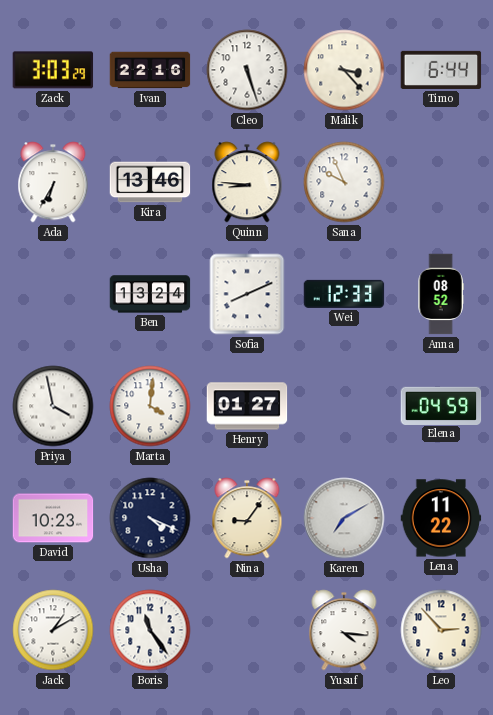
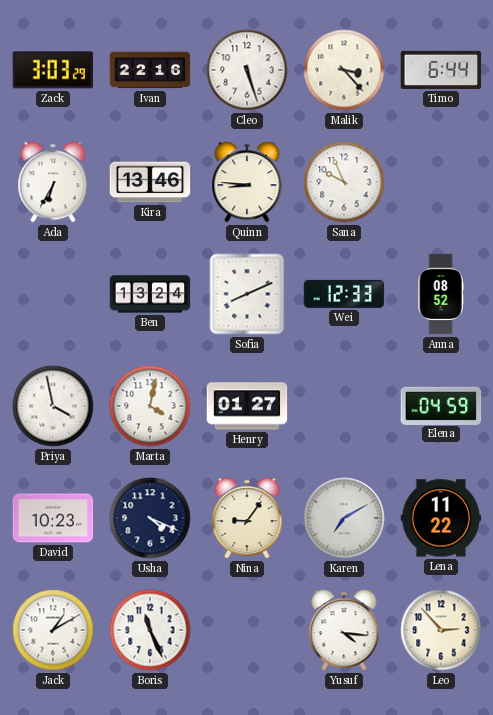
Marta: 4:01 -> 4:02
Boris: 11:24 -> 11:26
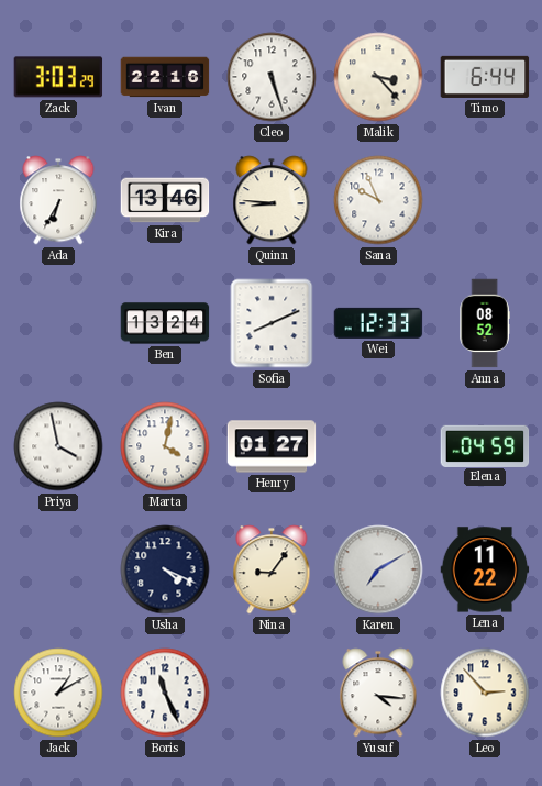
David: 10:23 -> none
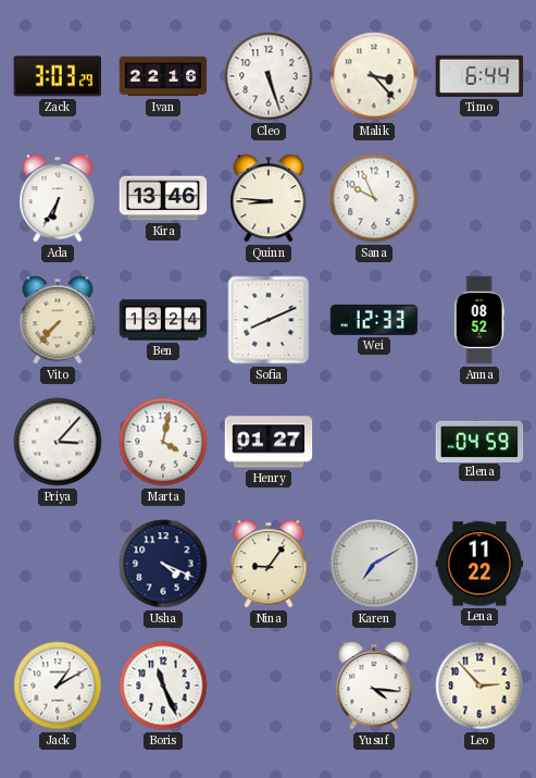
Vito: none -> 7:37
Priya: 3:58 -> 3:07
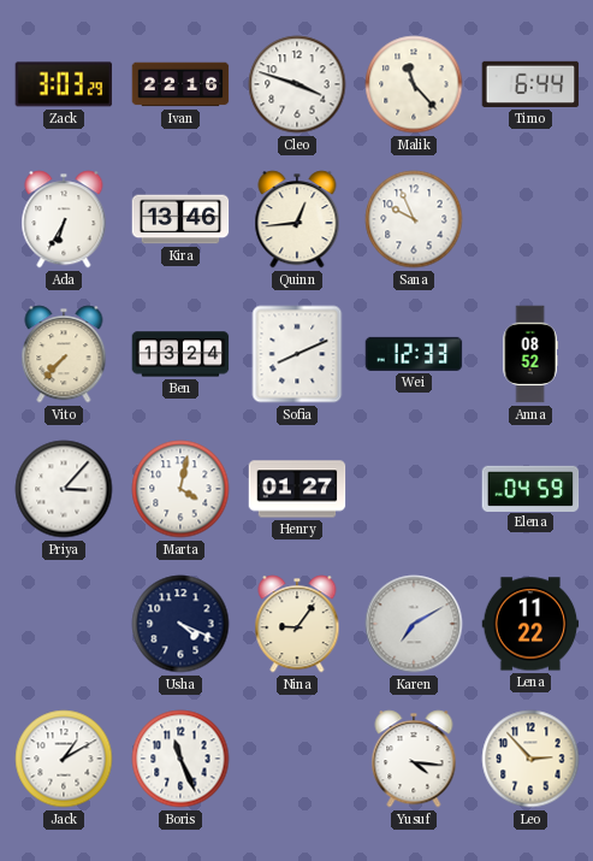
Cleo: 5:27 -> 3:48
Malik: 3:23 -> 11:23
Quinn: 8:46 -> 12:44
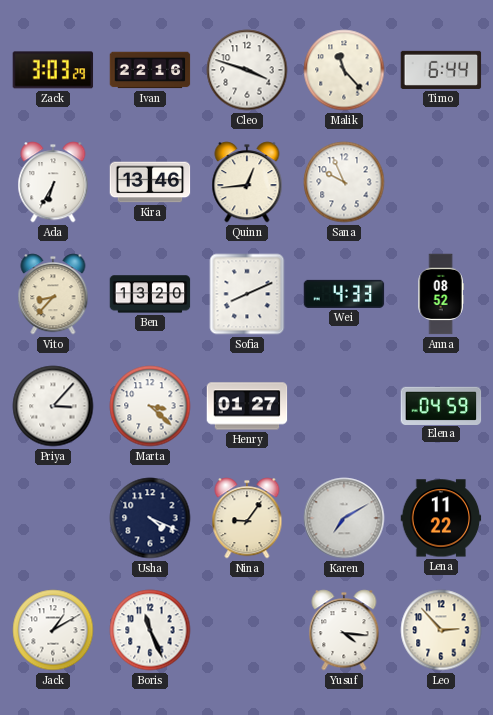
Vito: 7:37 -> 8:37
Ben: 13:24 -> 13:20
Wei: 12:33 -> 4:33
Marta: 4:02 -> 3:22
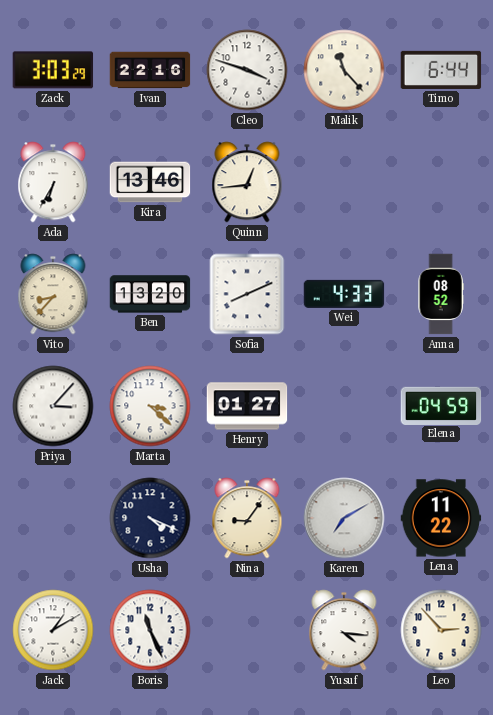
Sana: 9:56 -> none
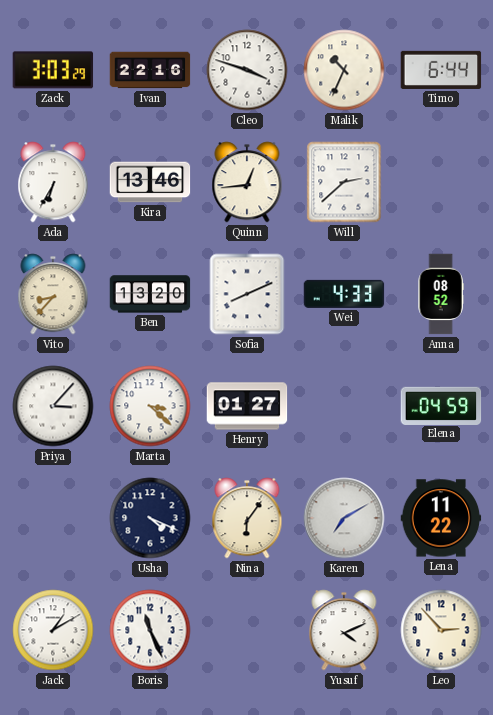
Malik: 11:23 -> 10:34
Will: none -> 2:38
Nina: 9:06 -> 6:06
Yusuf: 4:16 -> 4:11
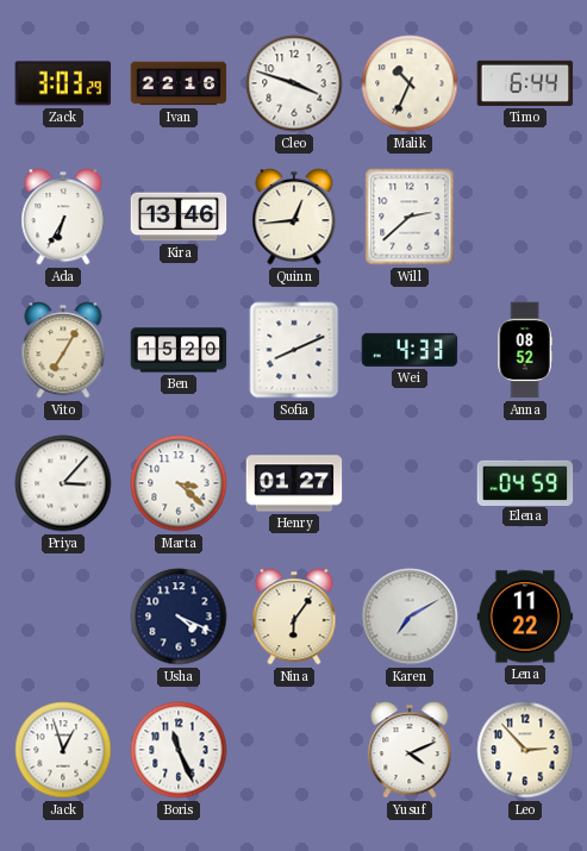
Vito: 8:37 -> 7:05
Ben: 13:20 -> 15:20
Jack: 1:10 -> 12:57
